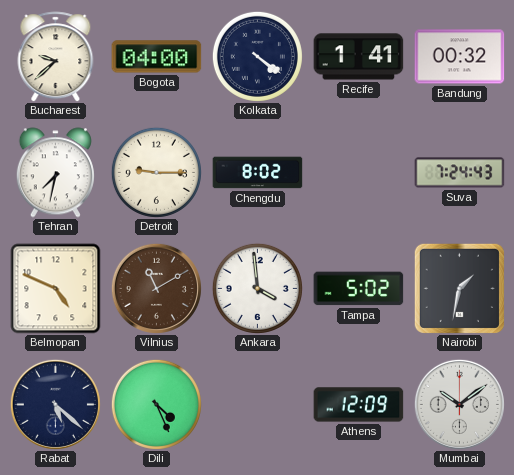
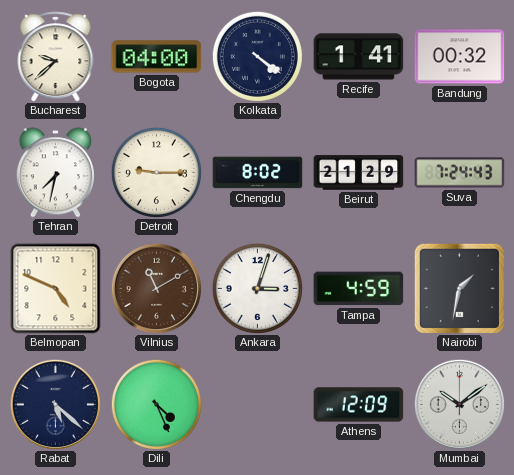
Beirut: none -> 21:29
Ankara: 3:59 -> 3:03
Tampa: 5:02 -> 4:59
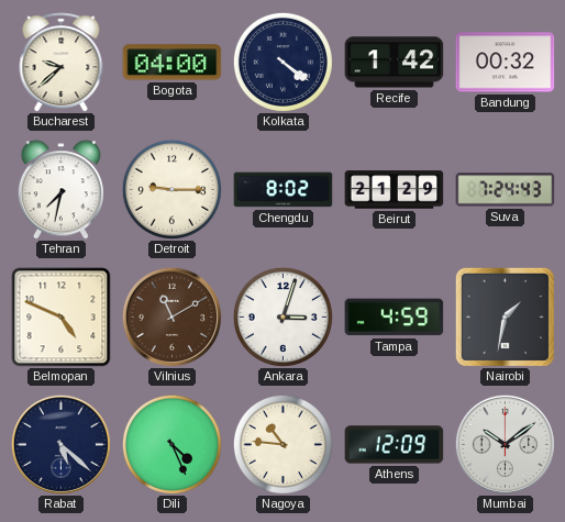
Recife: 1:41 -> 1:42
Nagoya: none -> 10:46
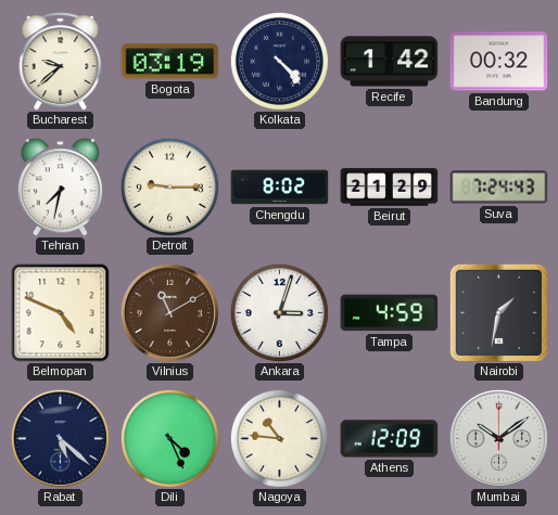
Bogota: 04:00 -> 03:19
Kolkata: 4:21 -> 4:23
